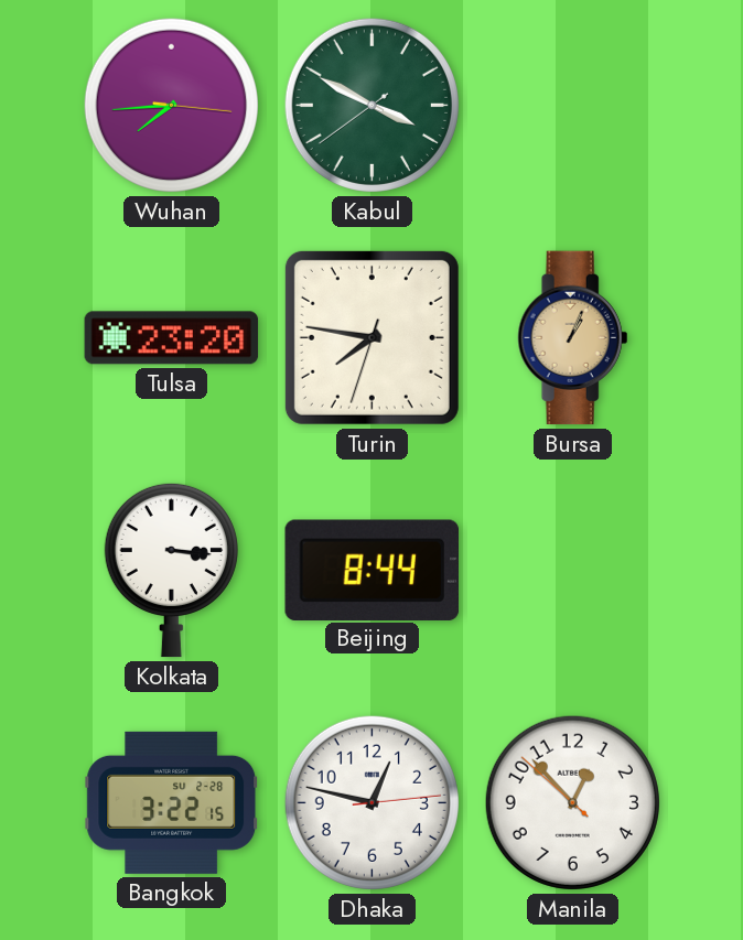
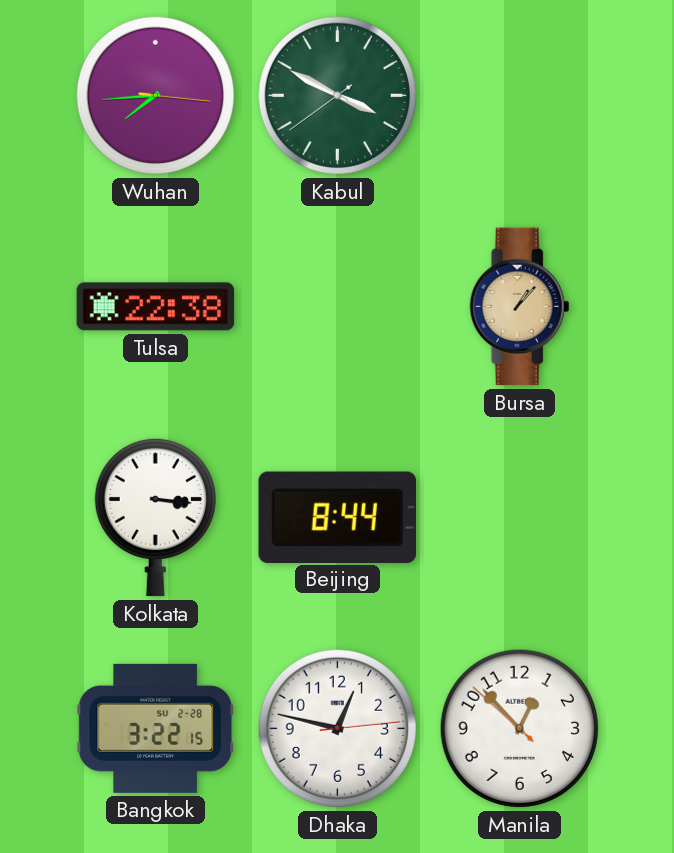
Tulsa: 23:20 -> 22:38
Turin: 7:46 -> none
Bursa: 1:04 -> 1:07
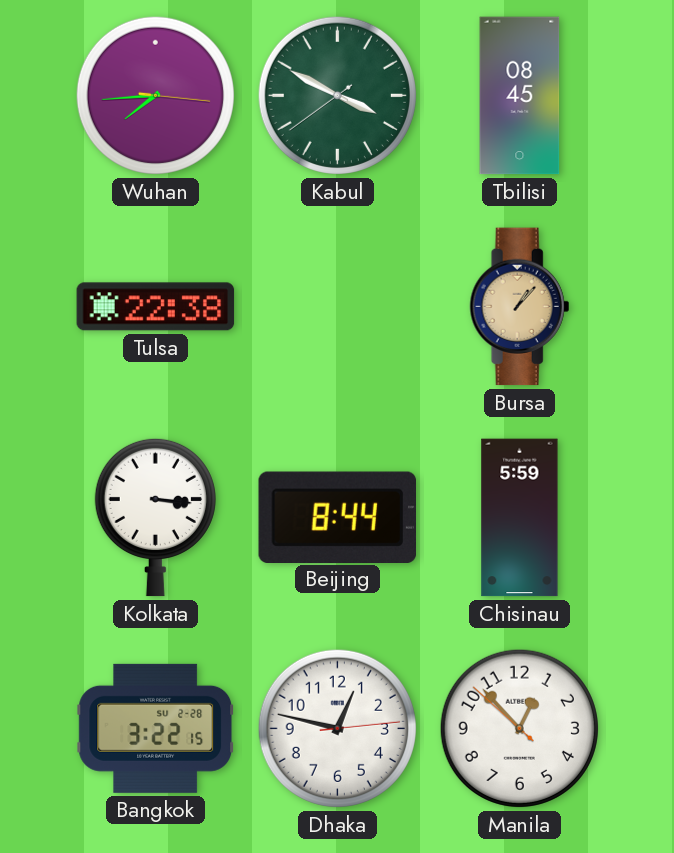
Tbilisi: none -> 08:45
Chisinau: none -> 5:59
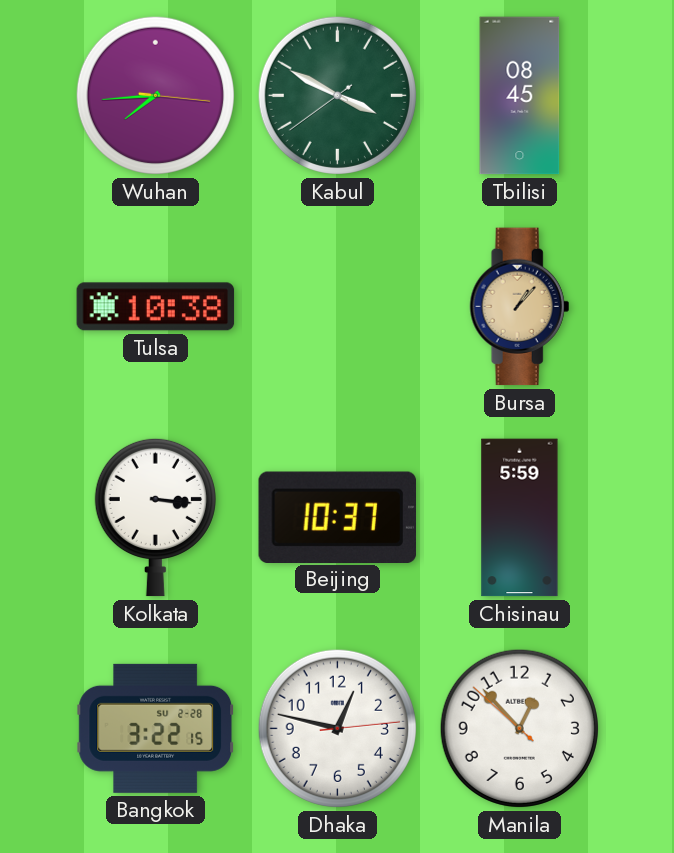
Tulsa: 22:38 -> 10:38
Beijing: 8:44 -> 10:37
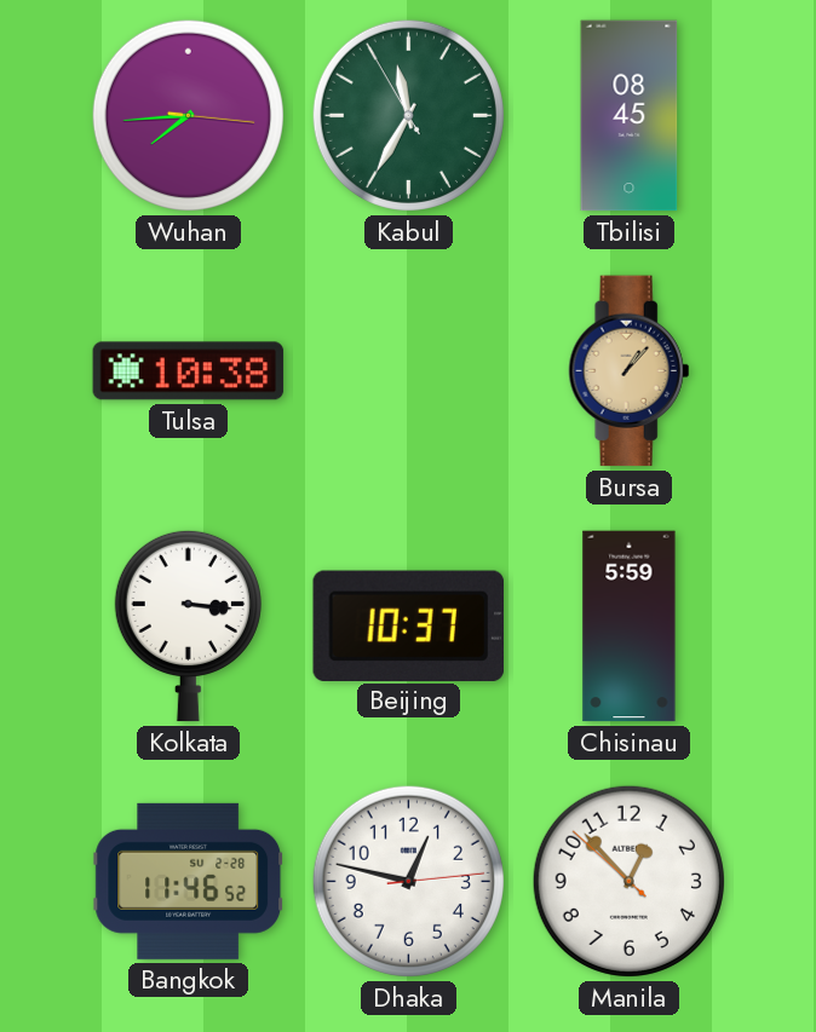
Kabul: 3:49 -> 11:34
Bangkok: 3:22 -> 11:46
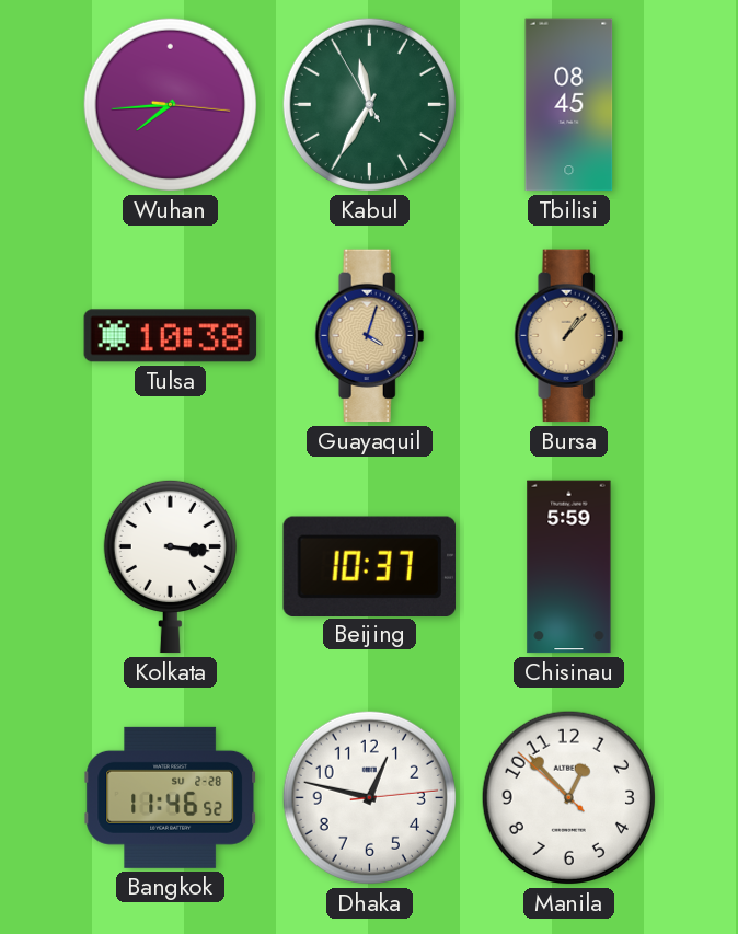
Guayaquil: none -> 4:03
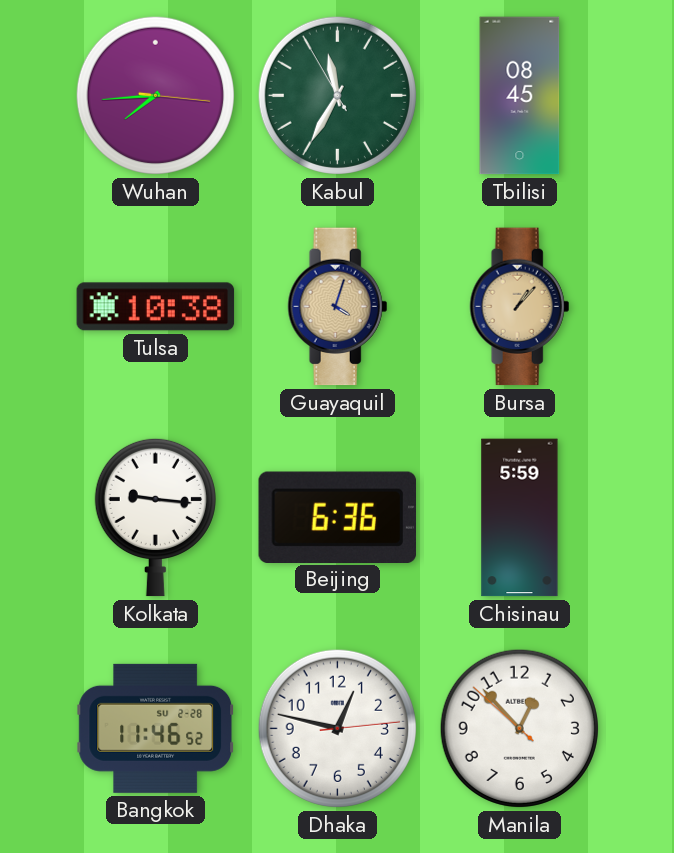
Kolkata: 3:16 -> 9:16
Beijing: 10:37 -> 6:36
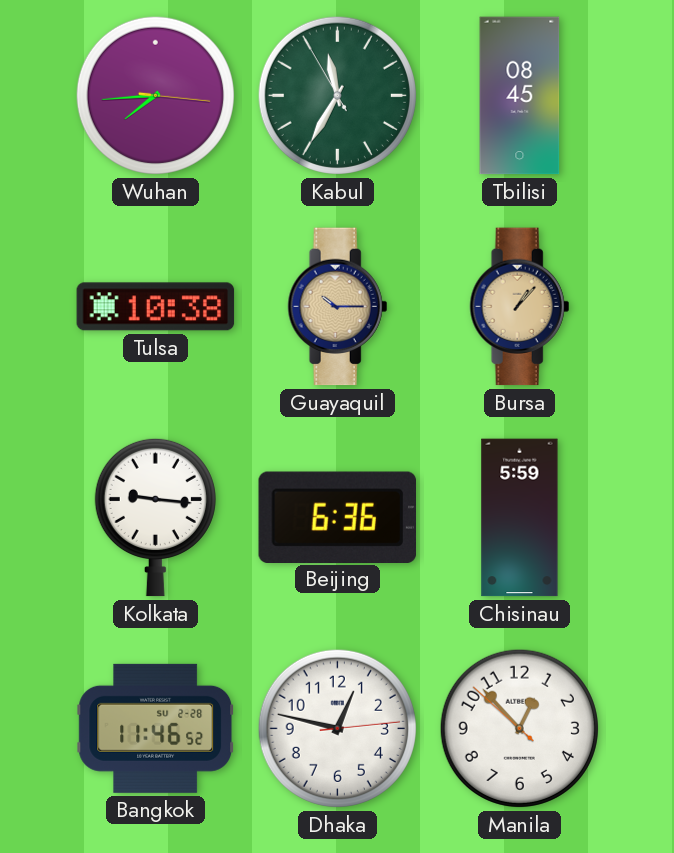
Guayaquil: 4:03 -> 10:15
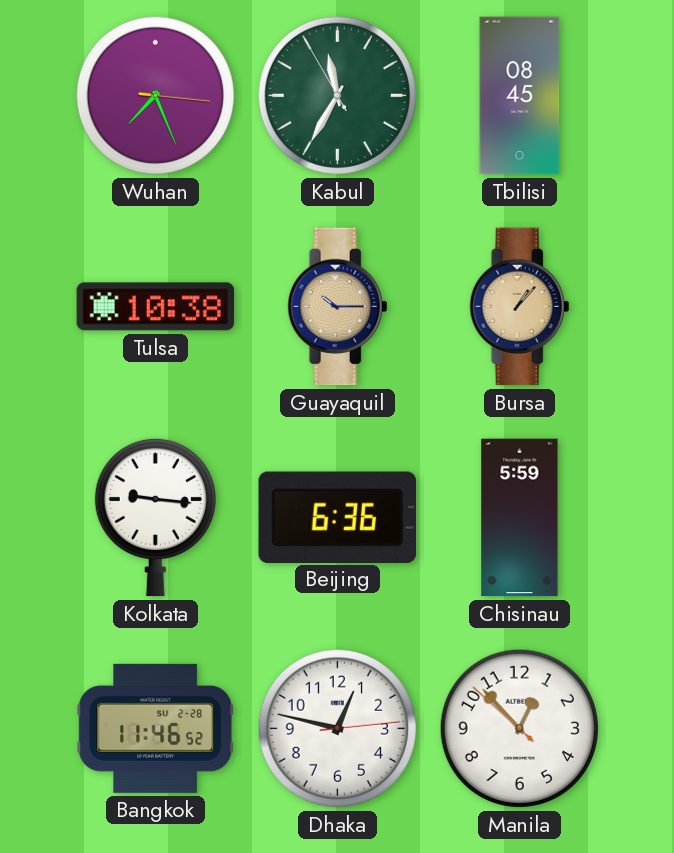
Wuhan: 7:44 -> 7:26
